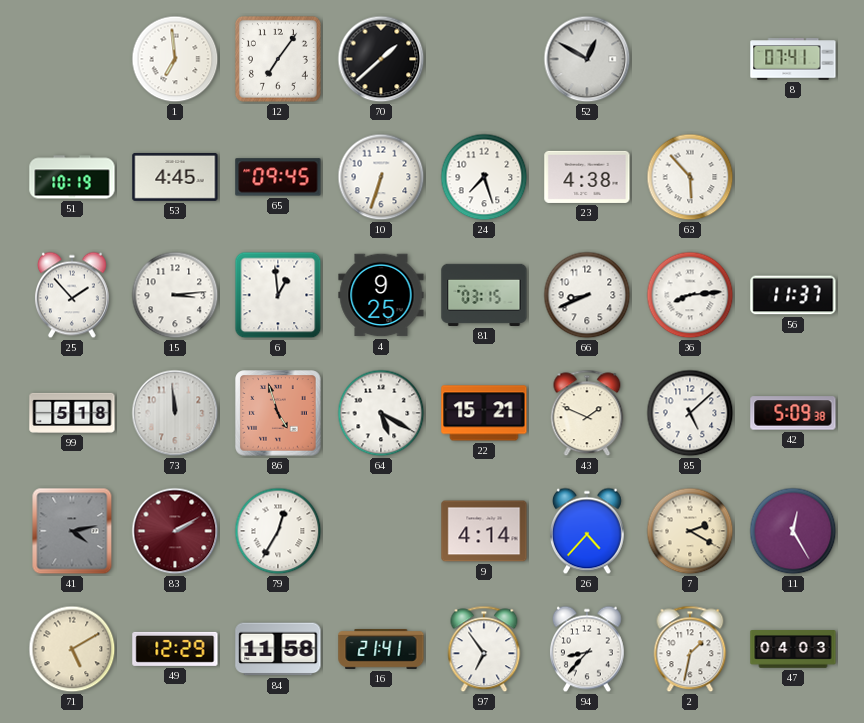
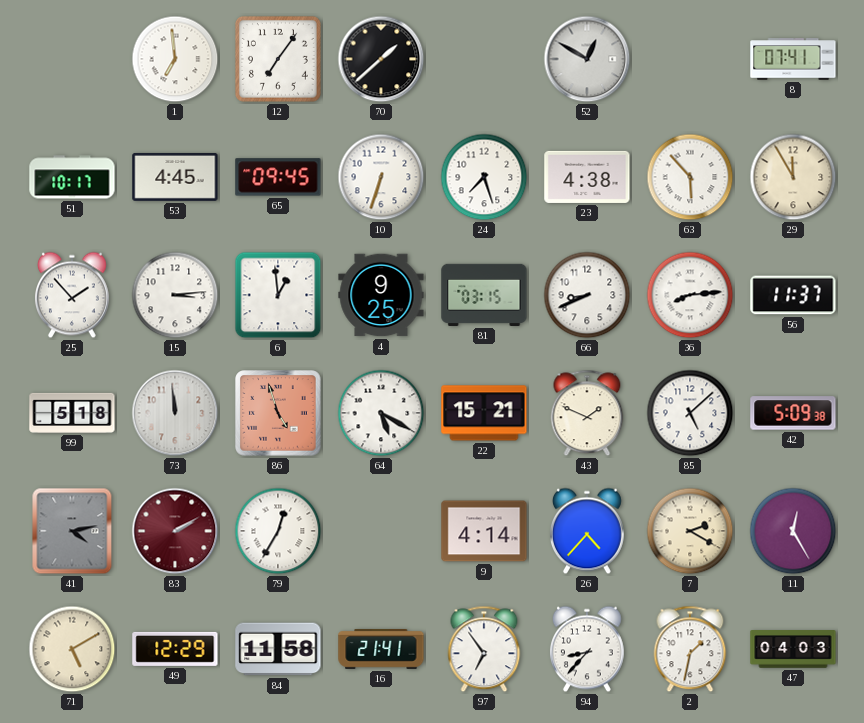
51: 10:19 -> 10:17
29: none -> 11:55
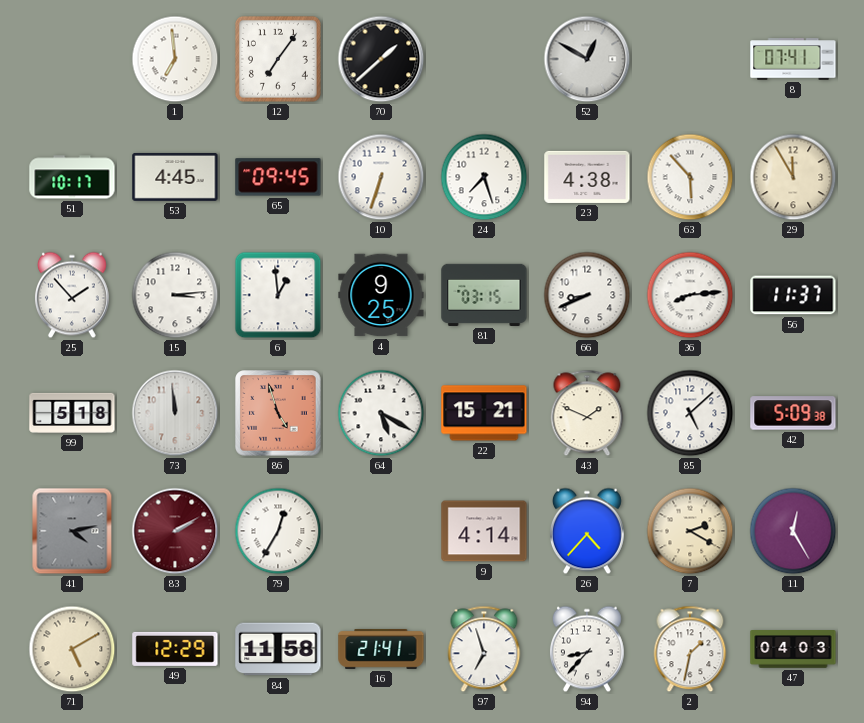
97: 6:54 -> 6:57
